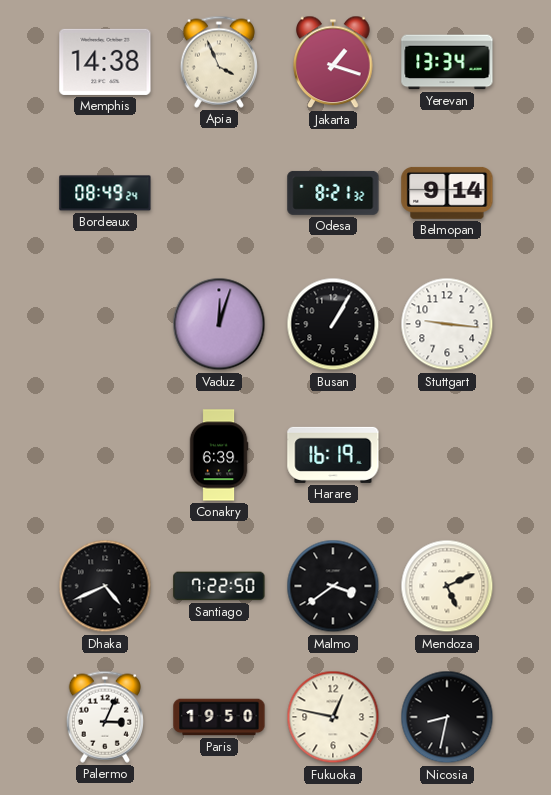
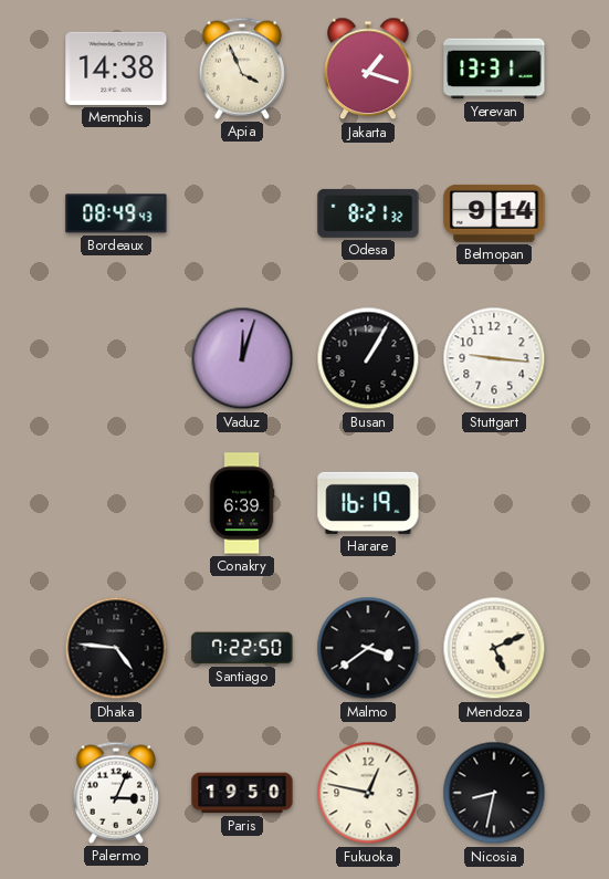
Yerevan: 13:34 -> 13:31
Bordeaux: 08:49:24 -> 08:49:43
Dhaka: 4:41 -> 4:46
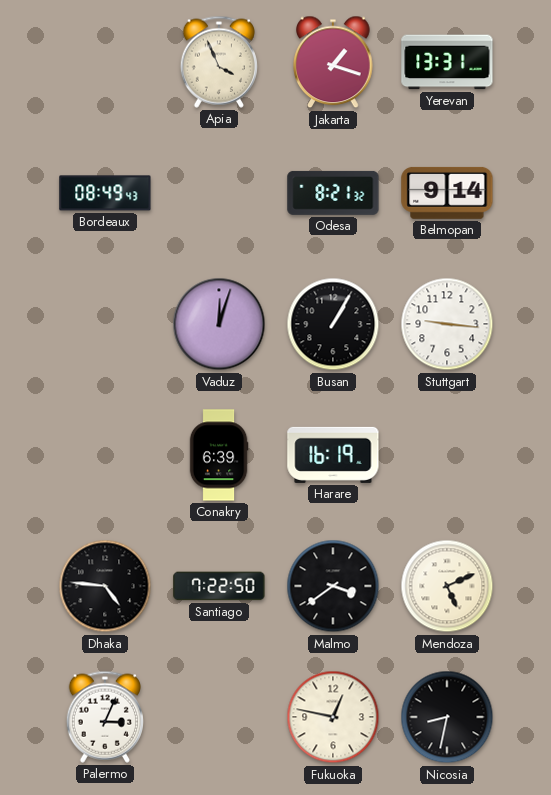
Memphis: 14:38 -> none
Paris: 19:50 -> none
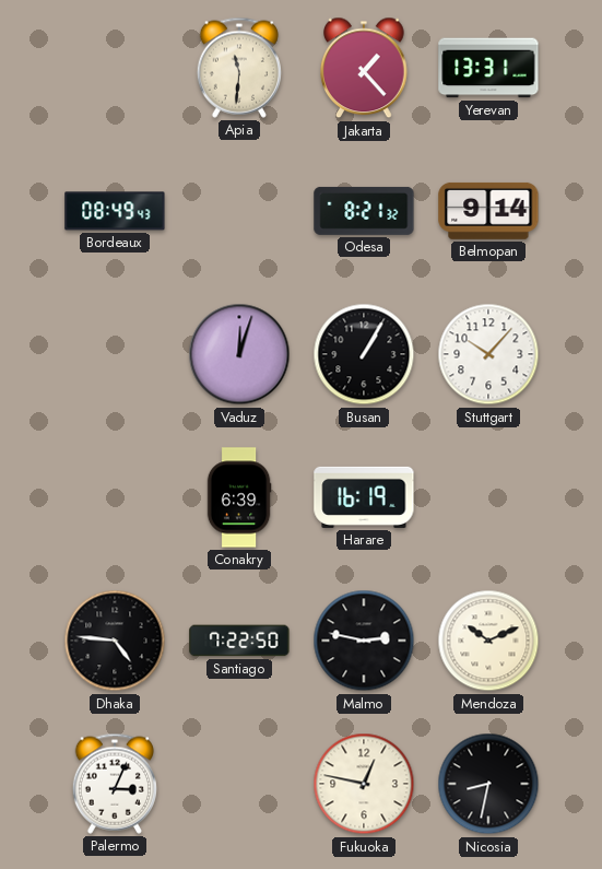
Apia: 3:56 -> 11:31
Jakarta: 1:18 -> 1:23
Stuttgart: 9:16 -> 10:07
Malmo: 3:39 -> 2:47
Mendoza: 5:11 -> 10:11
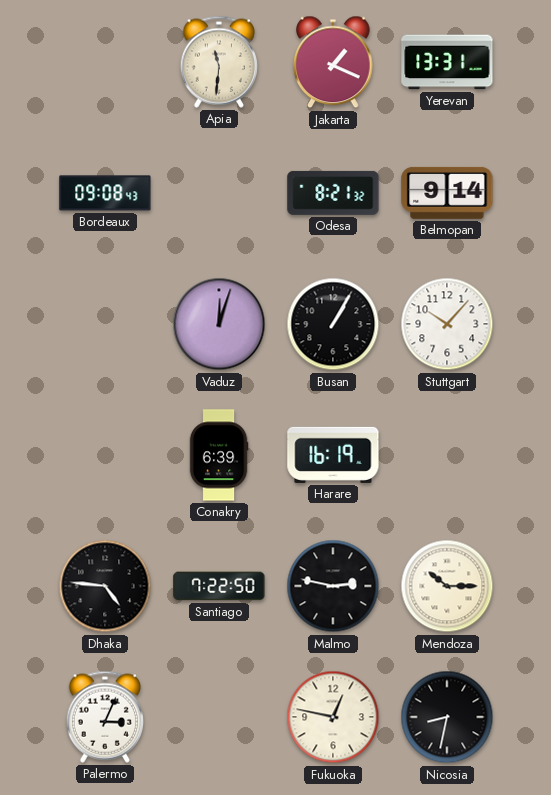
Jakarta: 1:23 -> 1:19
Bordeaux: 08:49 -> 09:08
Mendoza: 10:11 -> 10:15
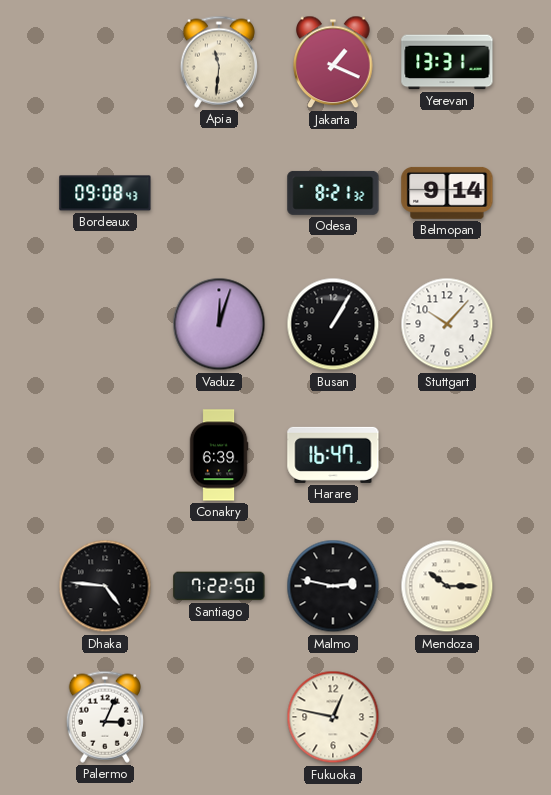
Harare: 16:19 -> 16:47
Nicosia: 8:32 -> none
